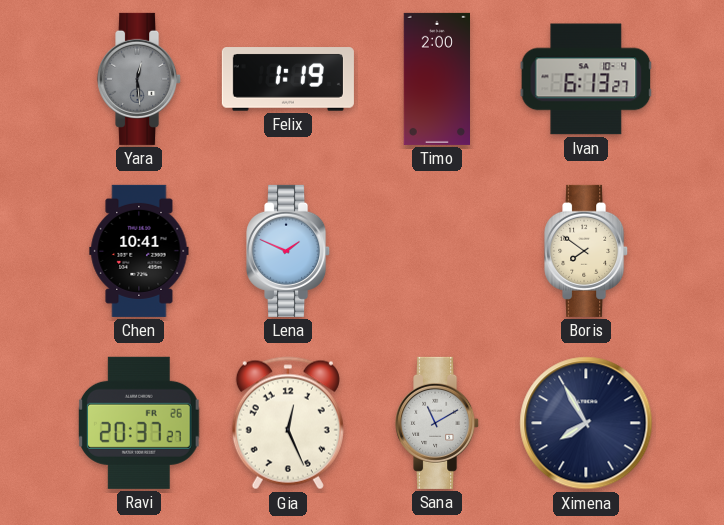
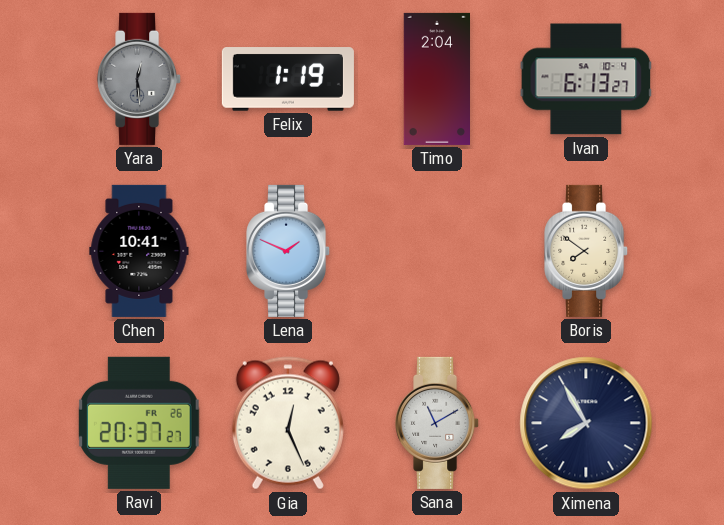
Timo: 2:00 -> 2:04
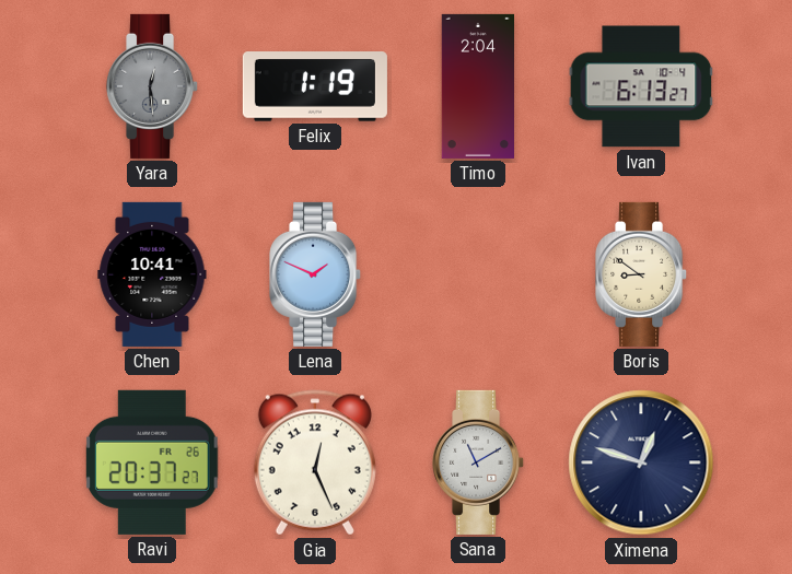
Boris: 7:51 -> 8:51
Ximena: 7:55 -> 12:48
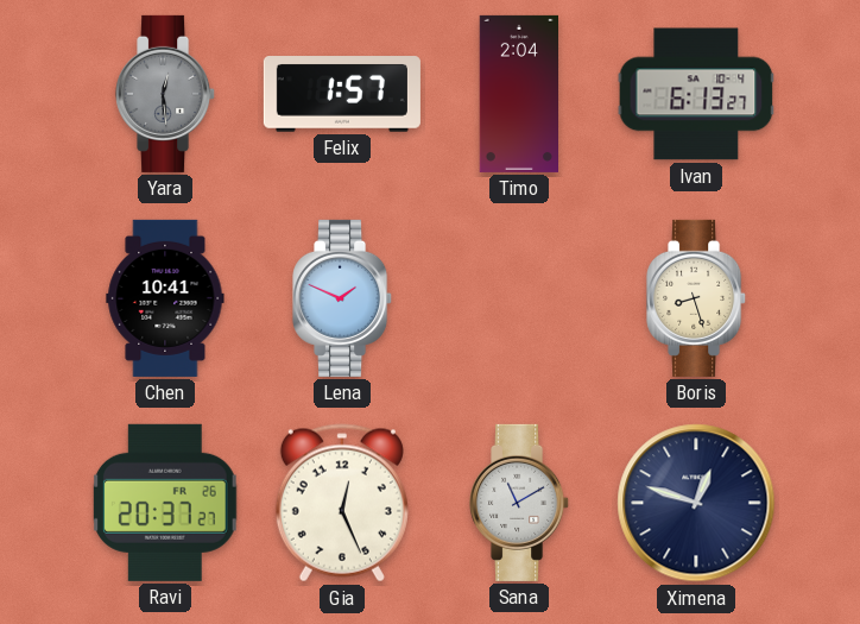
Felix: 1:19 -> 1:57
Boris: 8:51 -> 8:27
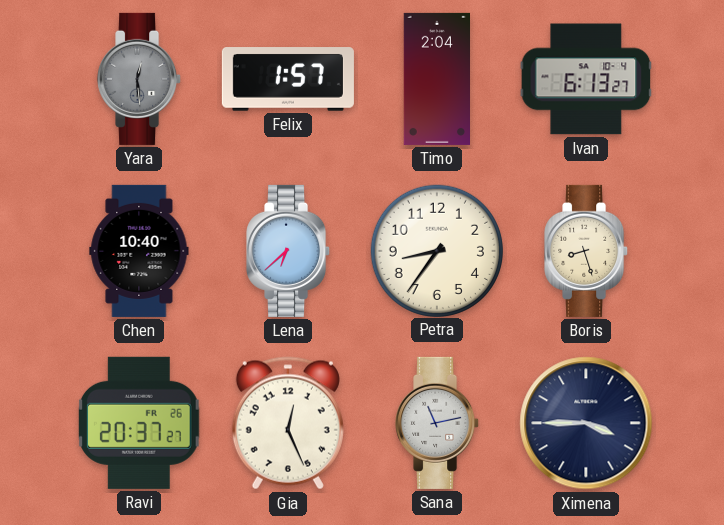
Chen: 10:41 -> 10:40
Lena: 1:49 -> 6:38
Petra: none -> 8:36
Sana: 11:10 -> 11:13
Ximena: 12:48 -> 3:45
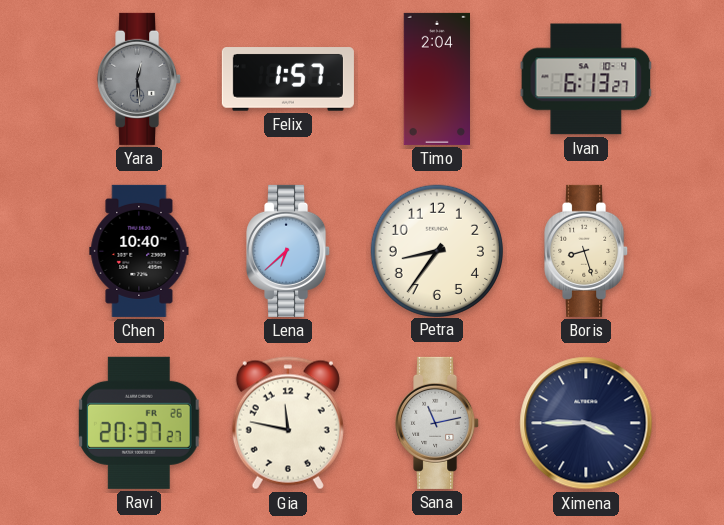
Gia: 12:26 -> 11:47
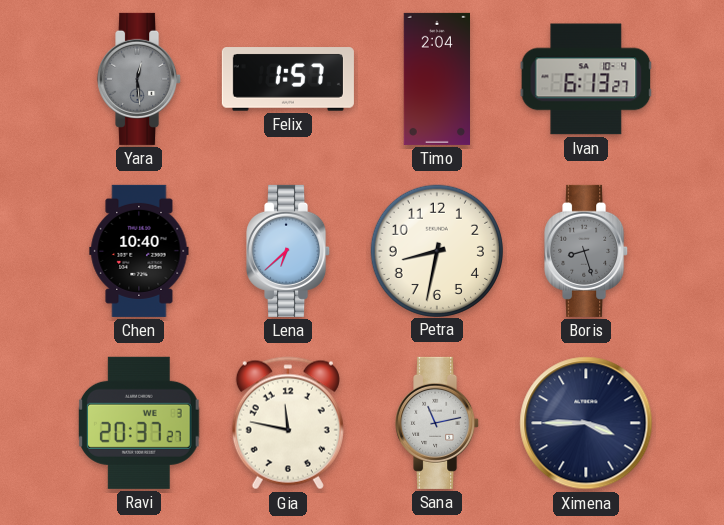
Petra: 8:36 -> 8:32
Boris dial: cream -> grey
Ravi date: FR 26 -> WE 3
